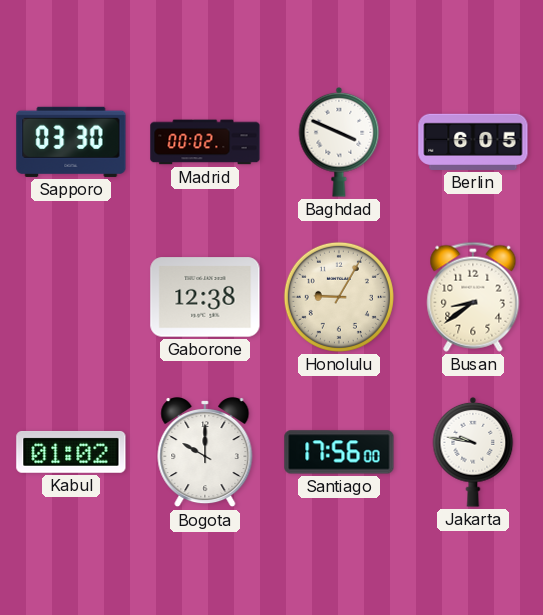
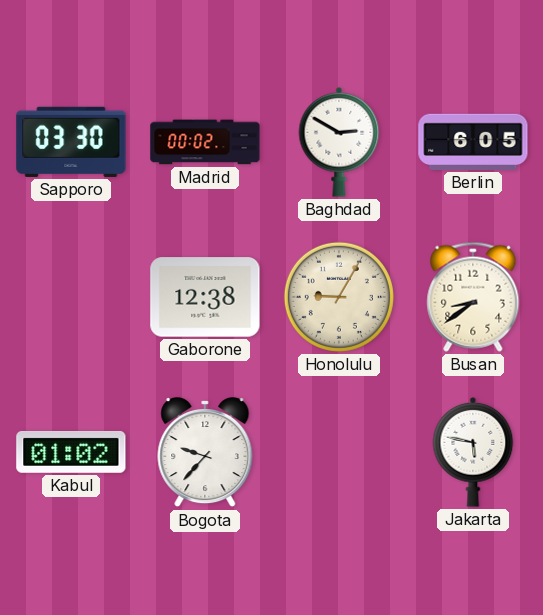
Baghdad: 3:49 -> 2:50
Bogota: 10:00 -> 9:37
Santiago: 17:56 -> none
Jakarta: 9:47 -> 5:47
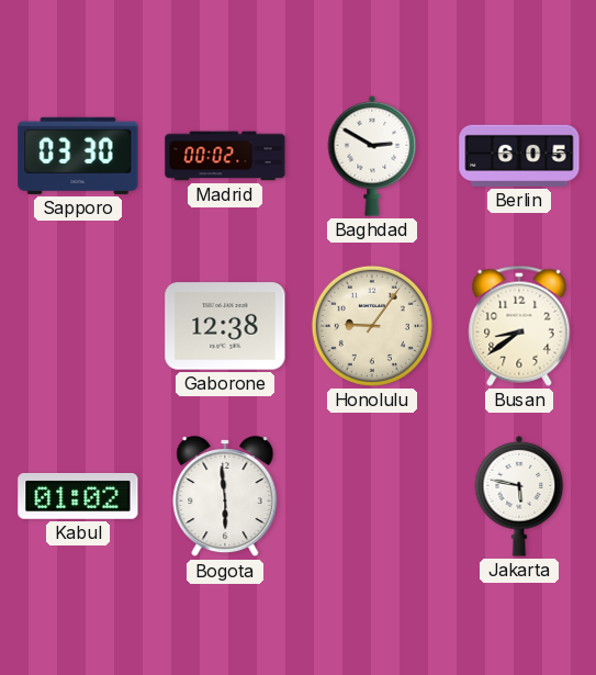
Honolulu: 9:05 -> 9:06
Bogota: 9:37 -> 5:59
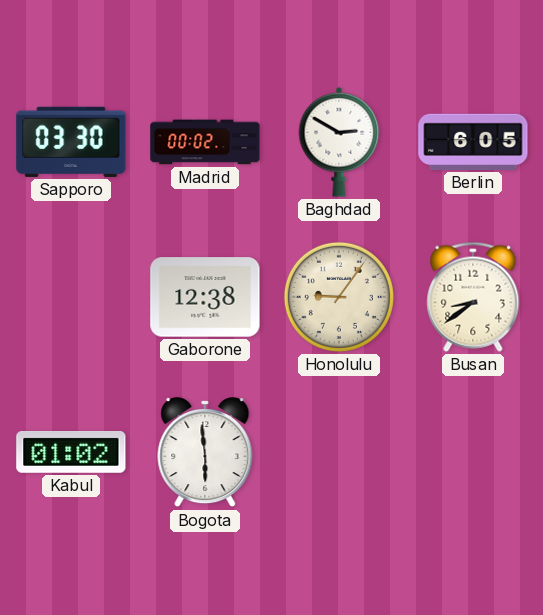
Jakarta: 5:47 -> none
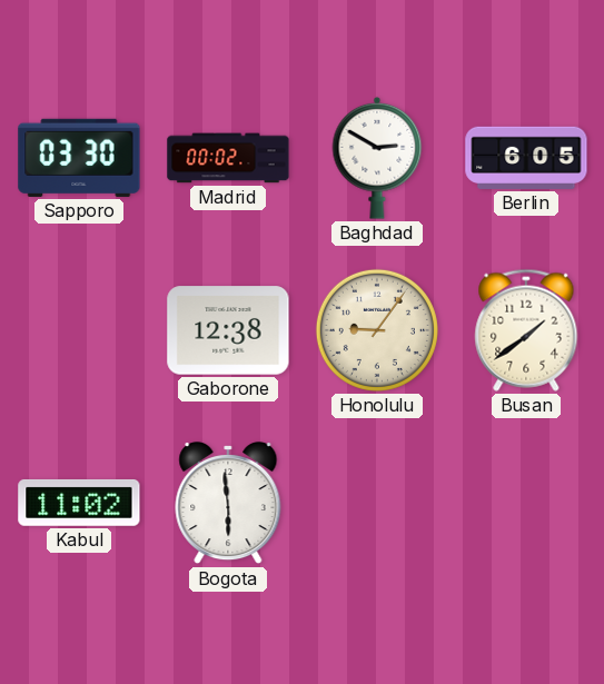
Busan: 8:39 -> 1:39
Kabul: 01:02 -> 11:02
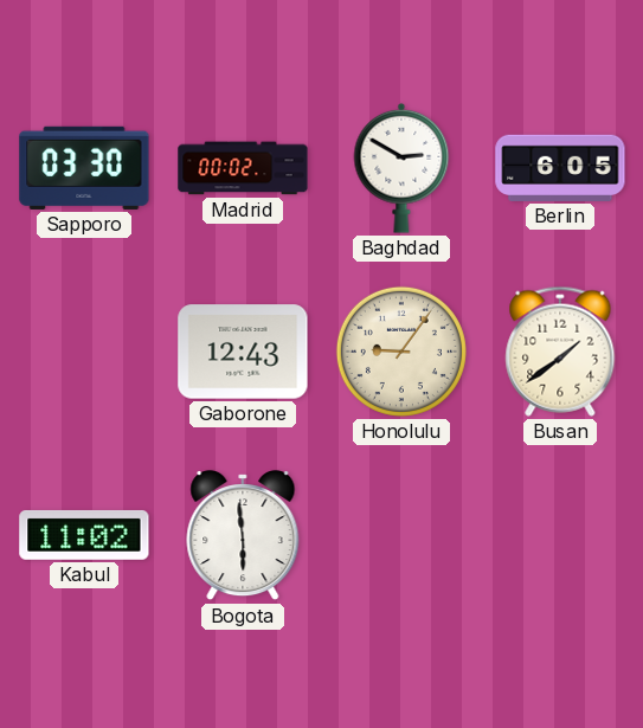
Gaborone: 12:38 -> 12:43
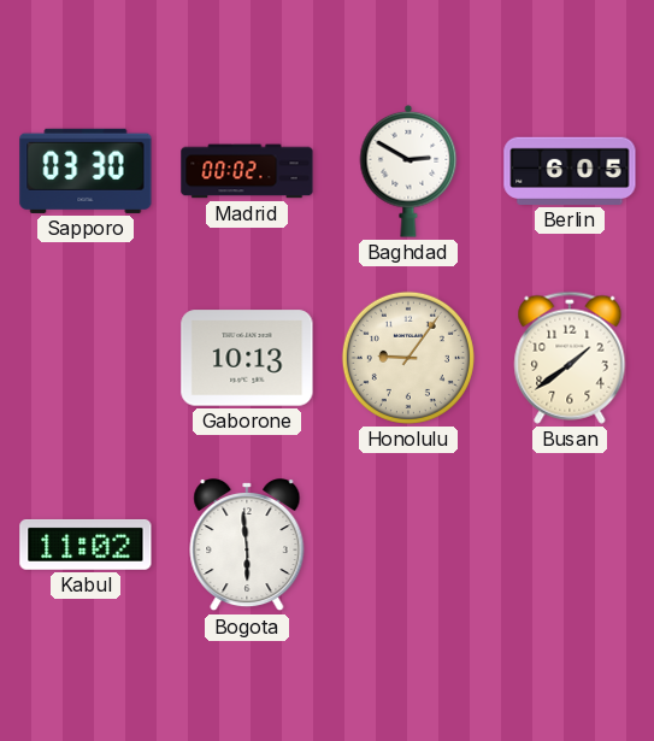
Gaborone: 12:43 -> 10:13
